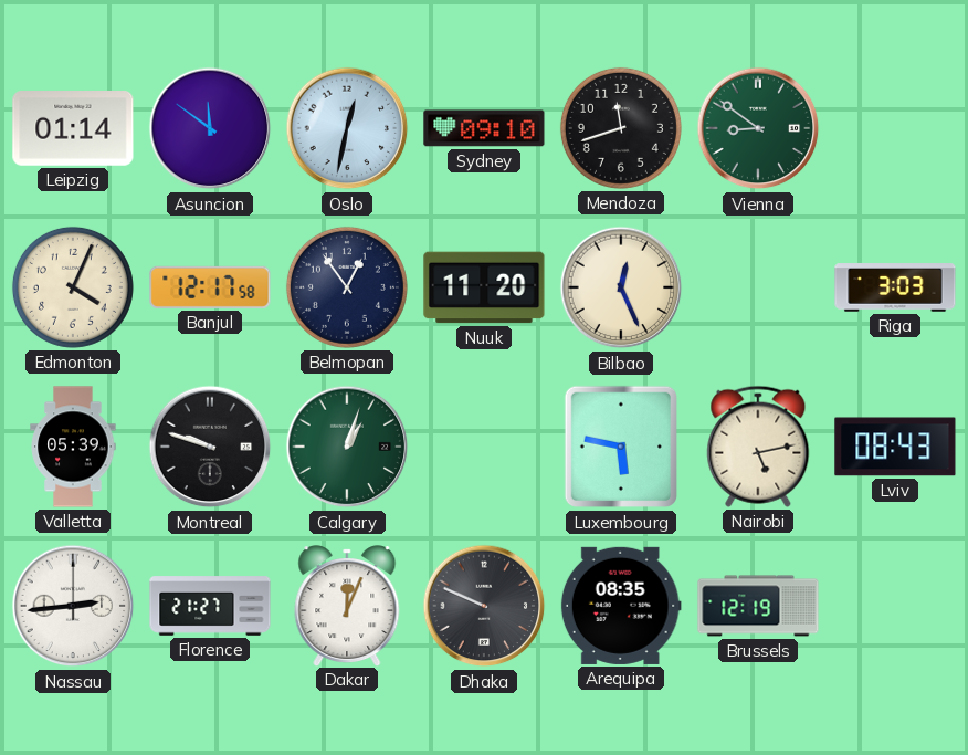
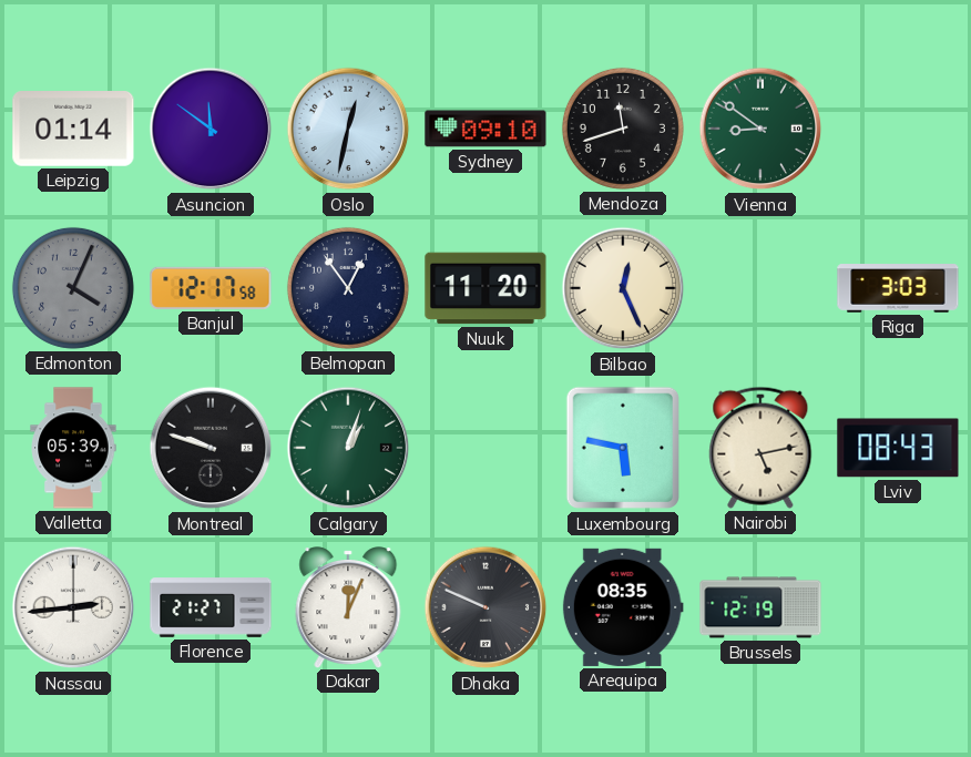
Edmonton dial: cream -> grey
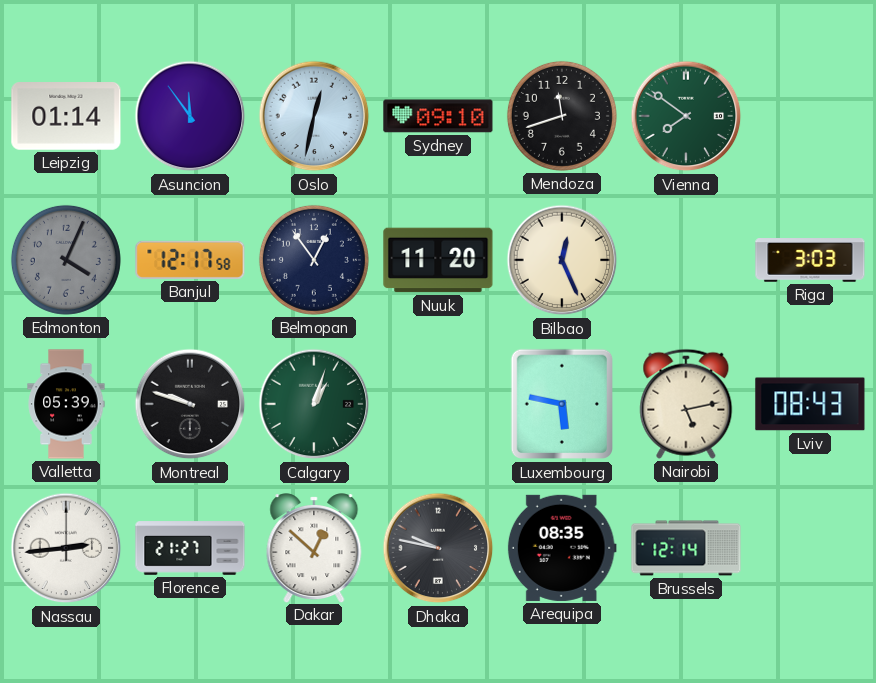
Asuncion: 11:51 -> 11:54
Vienna: 8:51 -> 7:51
Dakar: 12:04 -> 12:52
Dhaka: 9:49 -> 9:47
Brussels: 12:19 -> 12:14
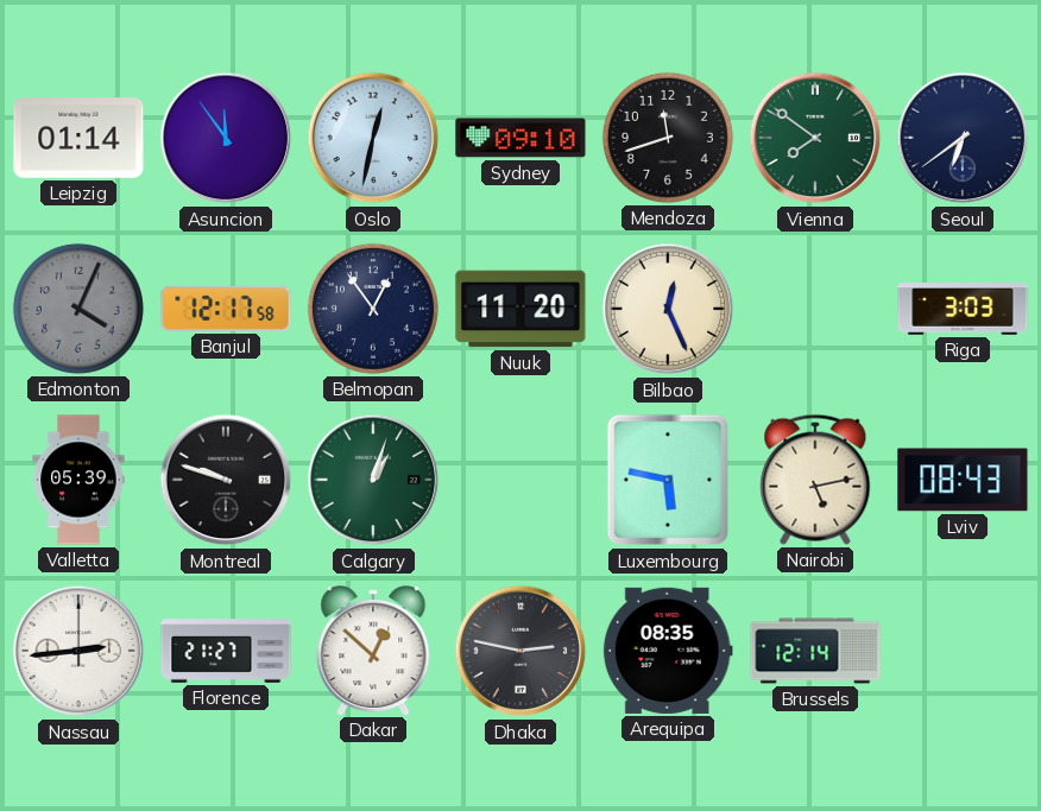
Seoul: none -> 6:39
Dhaka: 9:47 -> 2:47
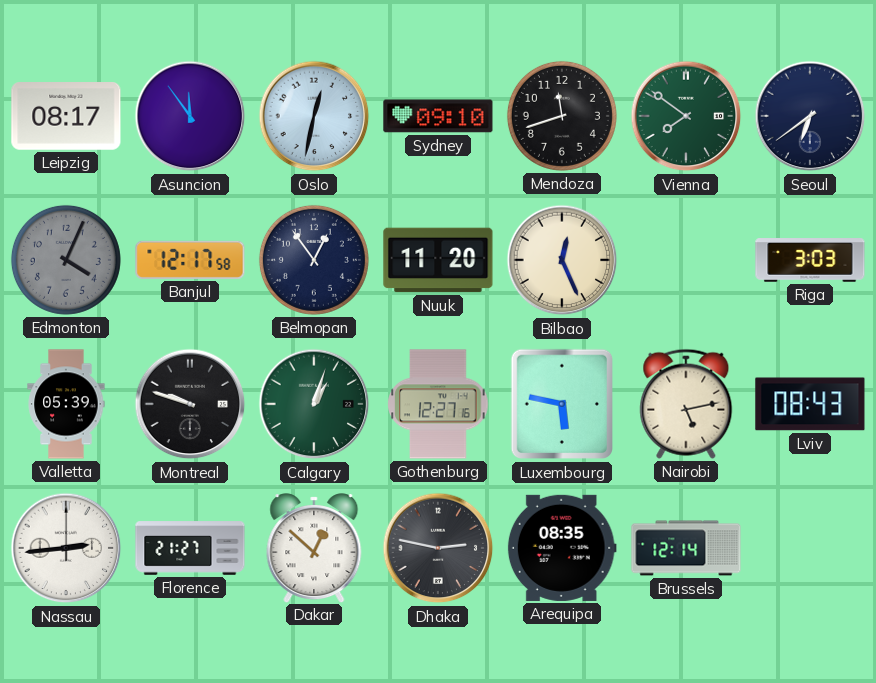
Leipzig: 01:14 -> 08:17
Gothenburg: none -> 12:27
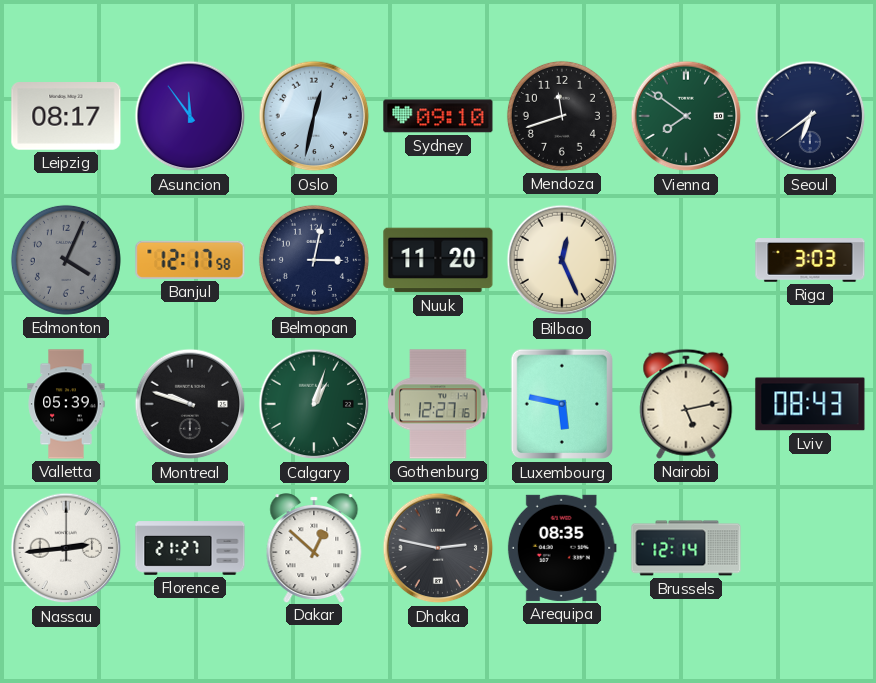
Belmopan: 12:54 -> 3:02
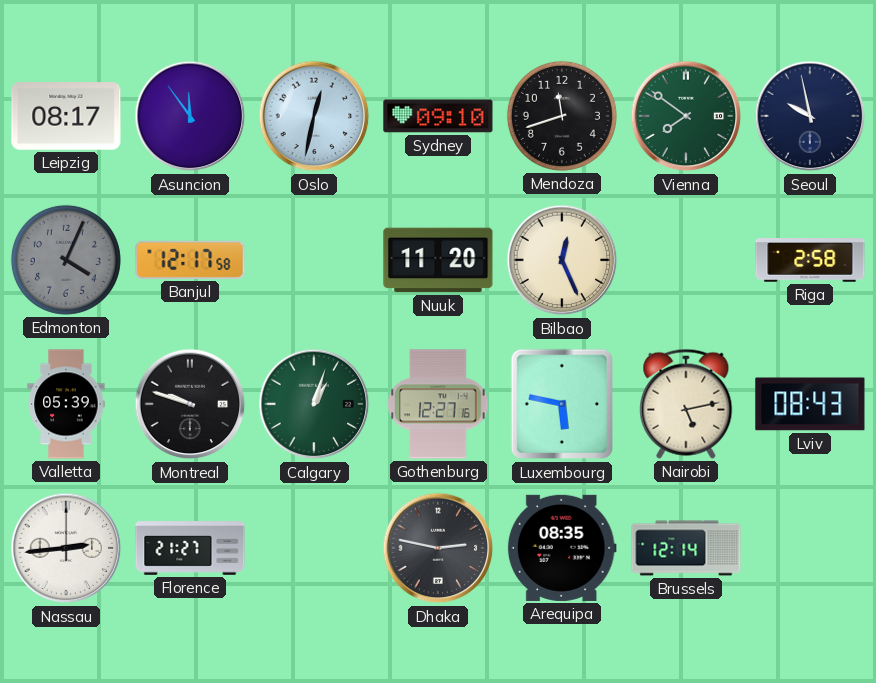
Seoul: 6:39 -> 9:58
Belmopan: 3:02 -> none
Riga: 3:03 -> 2:58
Dakar: 12:52 -> none
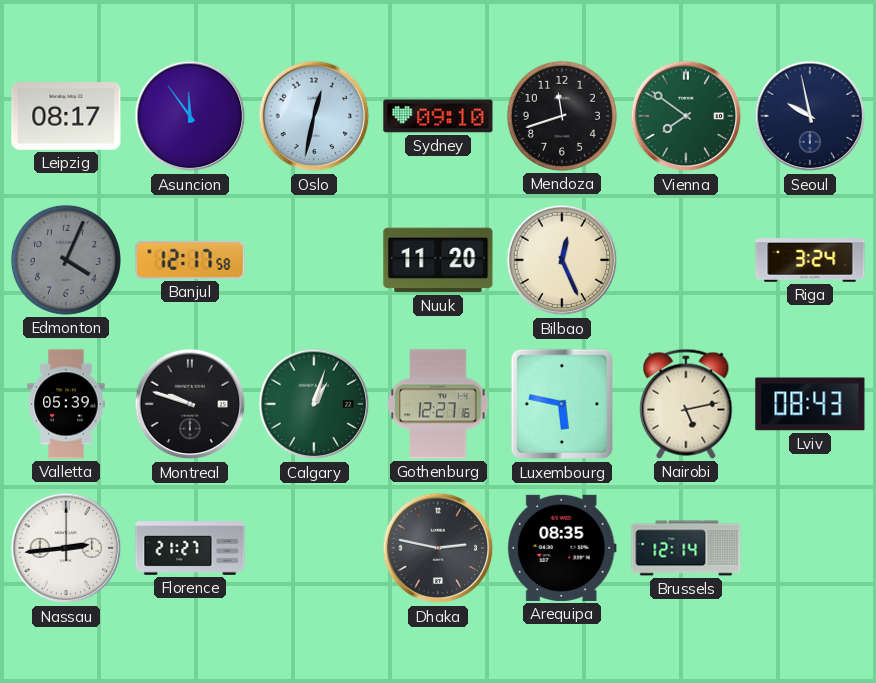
Riga: 2:58 -> 3:24
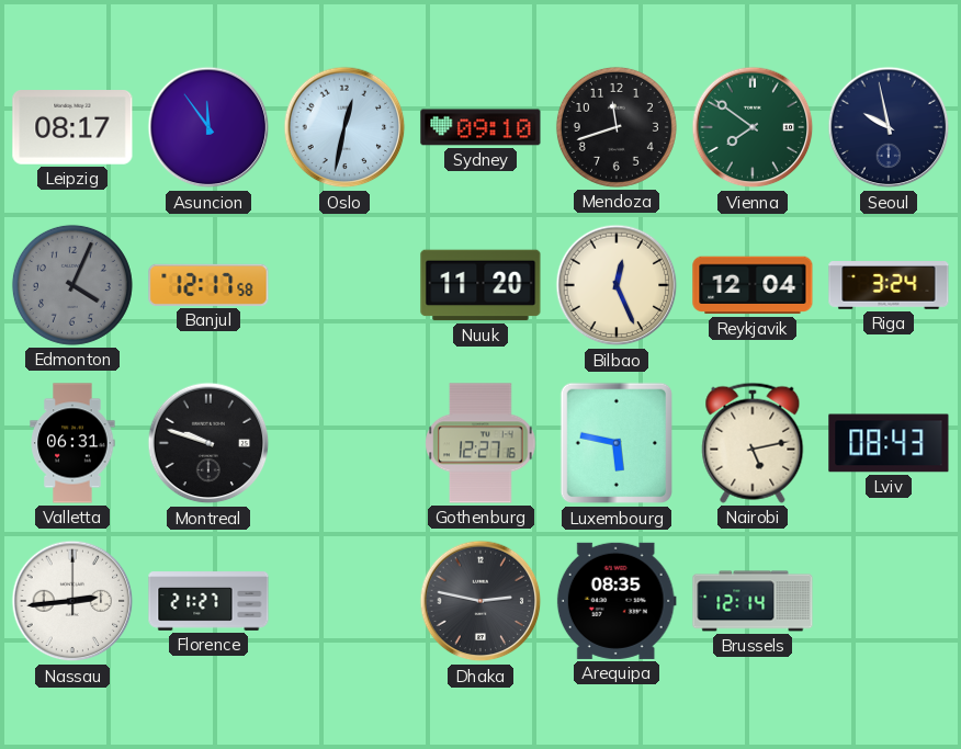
Reykjavik: none -> 12:04
Valletta: 05:39 -> 06:31
Calgary: 1:03 -> none
